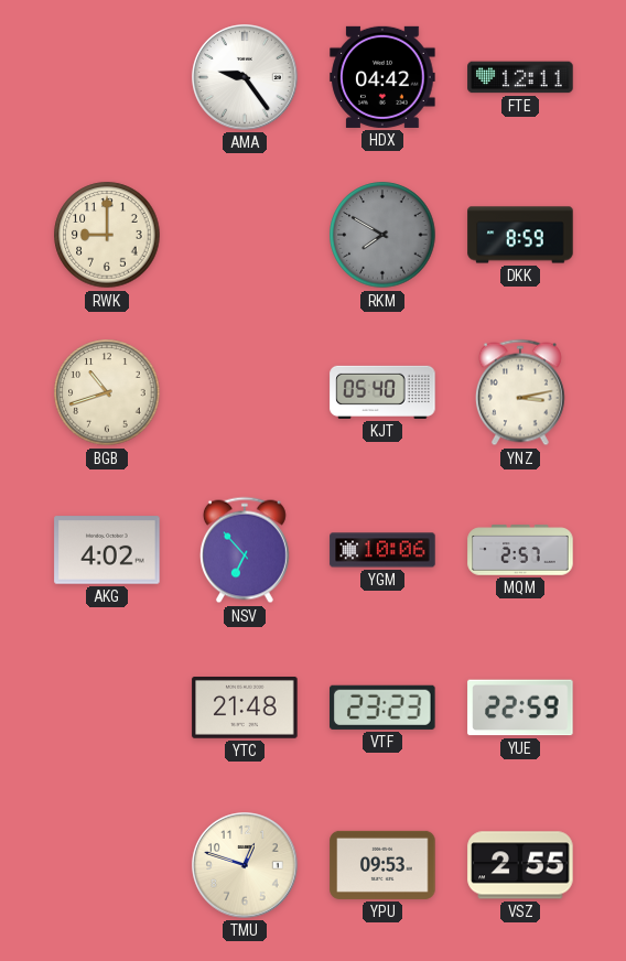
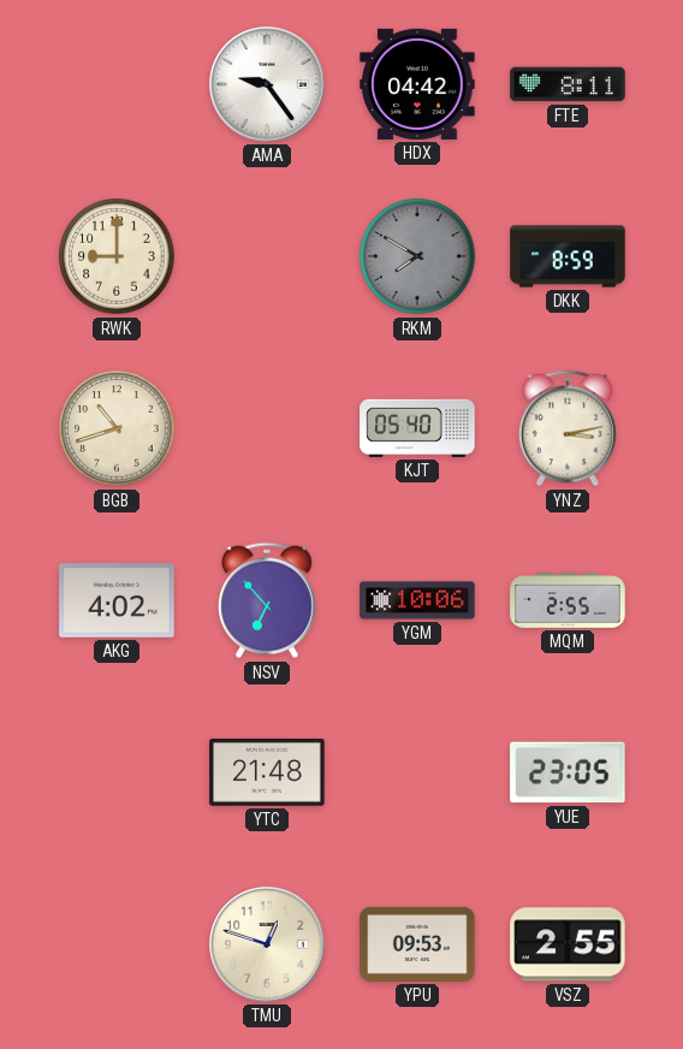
FTE: 12:11 -> 8:11
MQM: 2:57 -> 2:55
VTF: 23:23 -> none
YUE: 22:59 -> 23:05
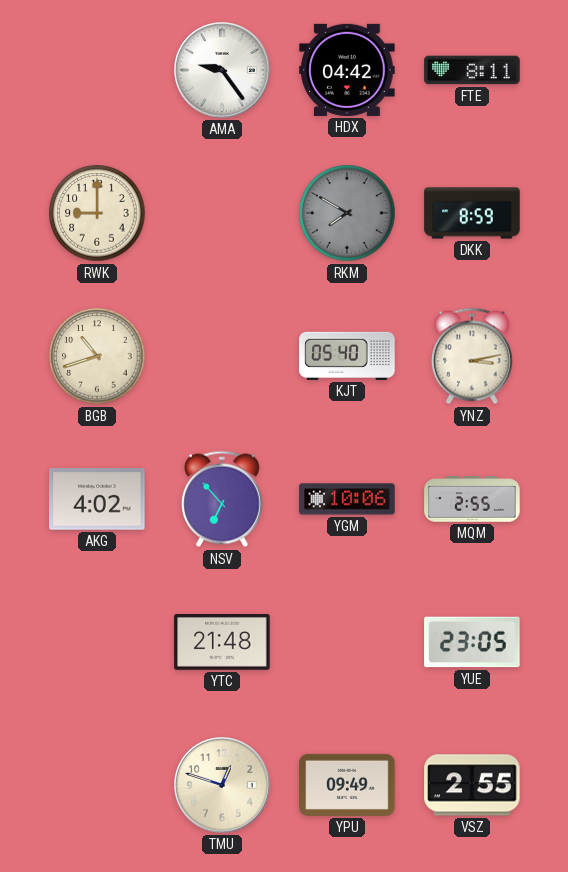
YPU: 09:53 -> 09:49
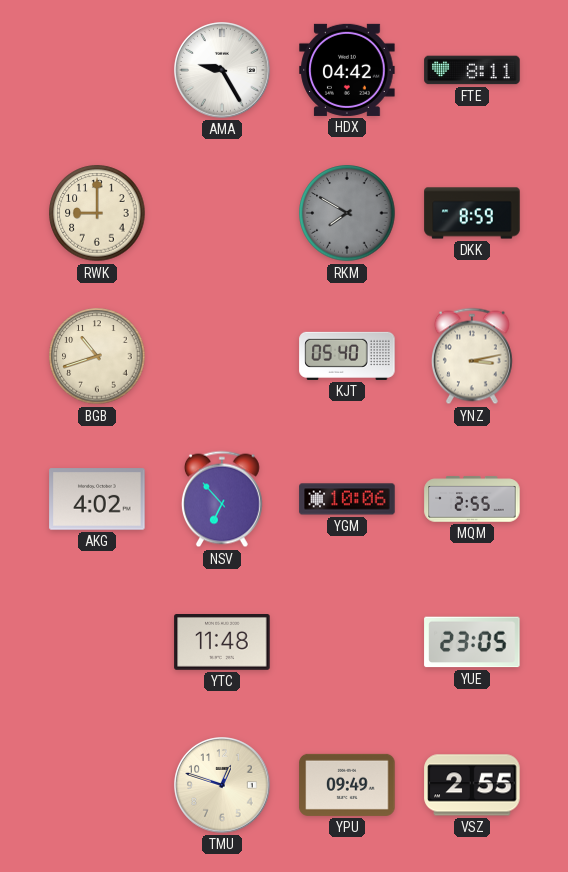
AMA: 9:24 -> 9:25
YTC: 21:48 -> 11:48
